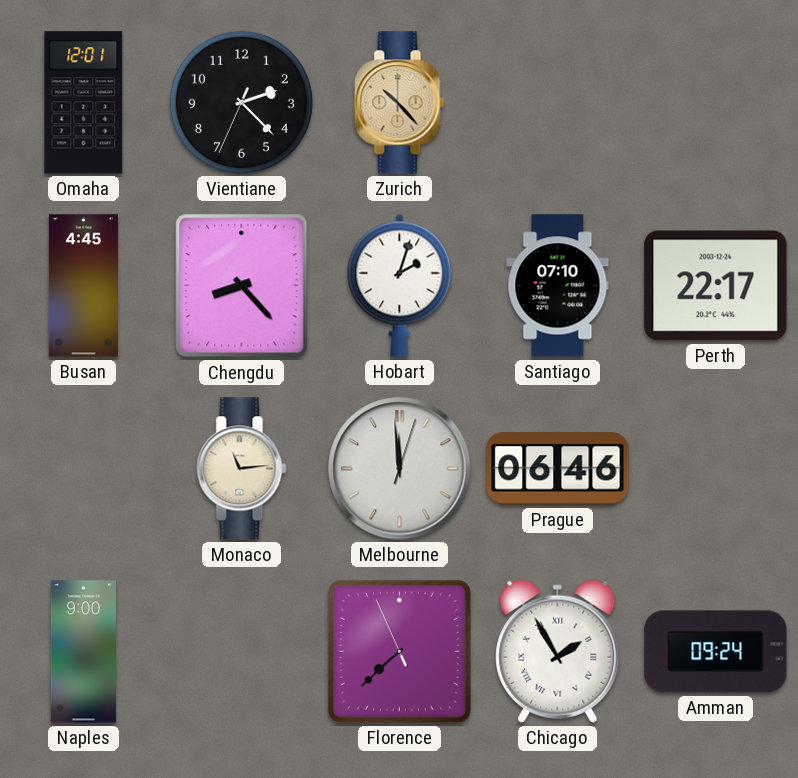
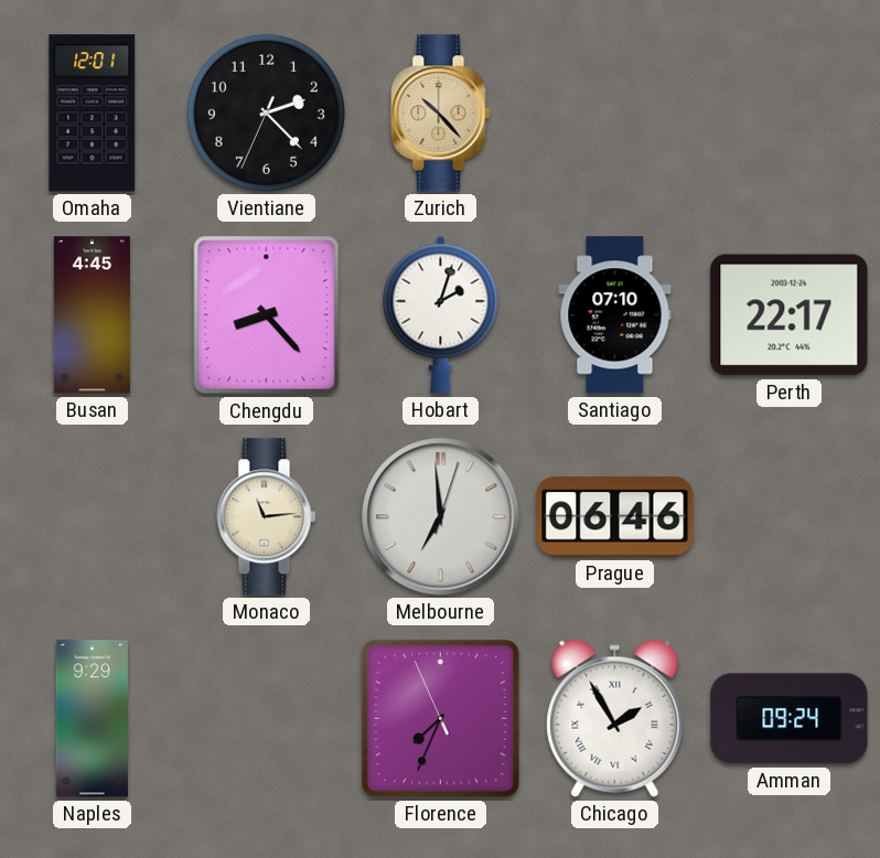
Melbourne: 11:59 -> 6:59
Naples: 9:00 -> 9:29
Florence: 7:37 -> 7:33
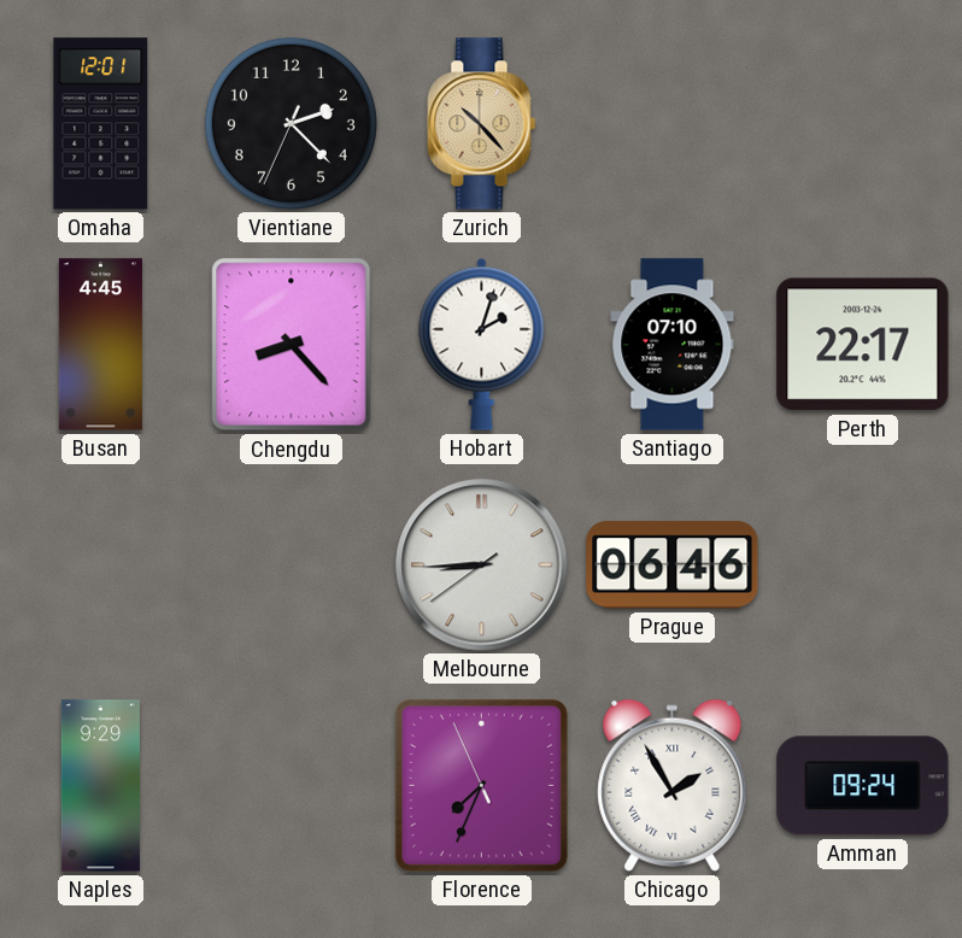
Monaco: 11:14 -> none
Melbourne: 6:59 -> 8:44
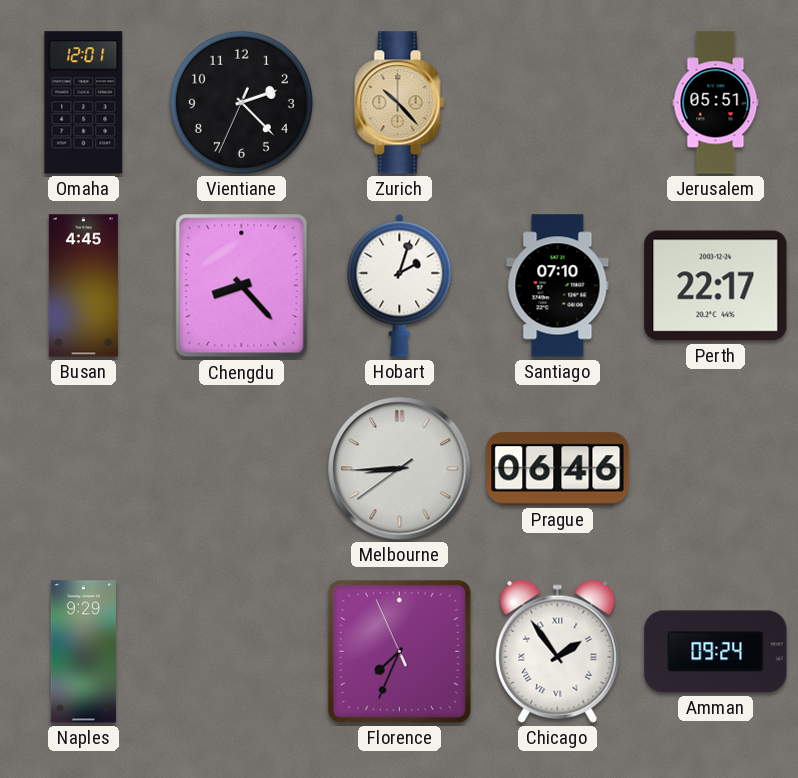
Jerusalem: none -> 05:51
Chicago: 1:55 -> 1:54
